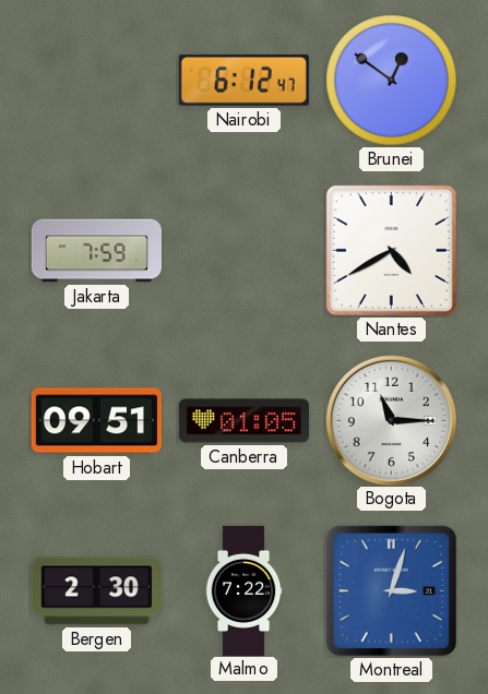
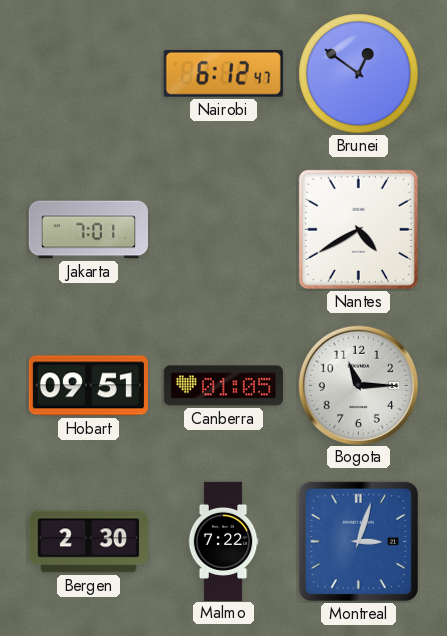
Jakarta: 7:59 -> 7:01
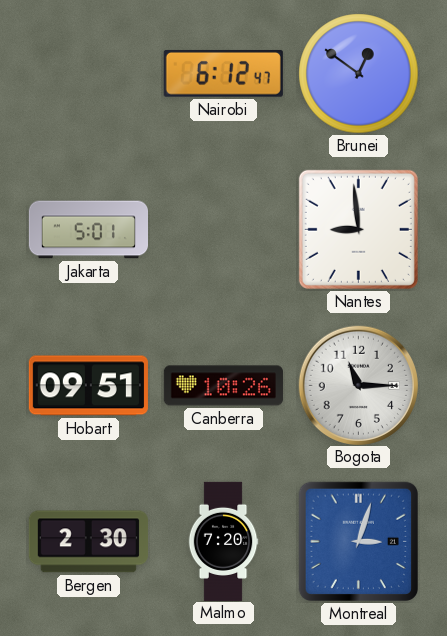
Jakarta: 7:01 -> 5:01
Nantes: 4:40 -> 8:59
Canberra: 01:05 -> 10:26
Malmo: 7:22 -> 7:20
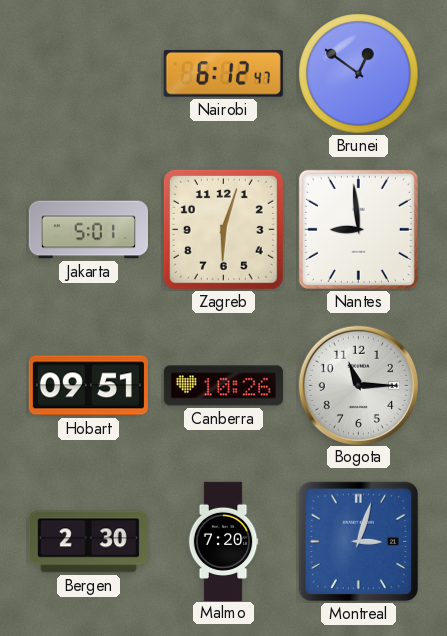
Zagreb: none -> 6:03
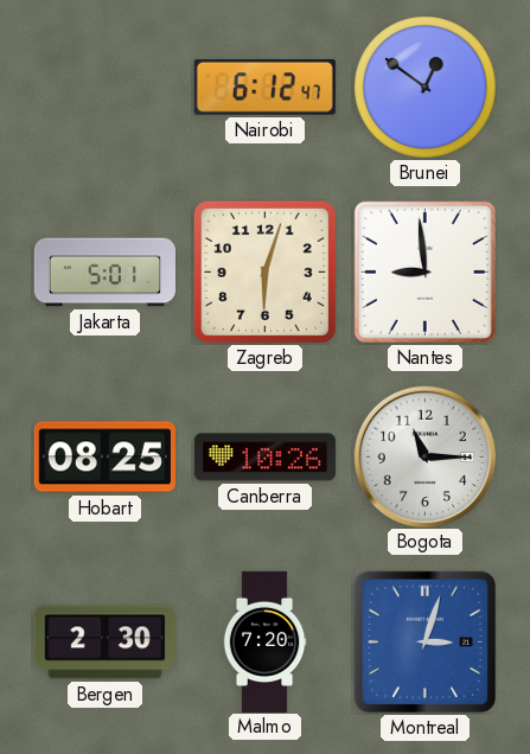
Hobart: 09:51 -> 08:25
